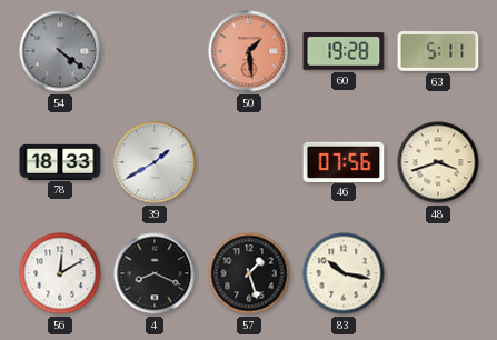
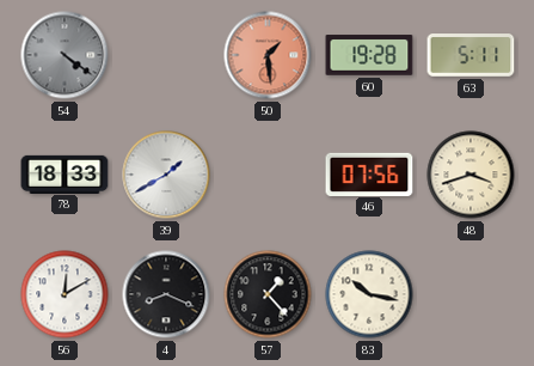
57: 1:27 -> 1:23
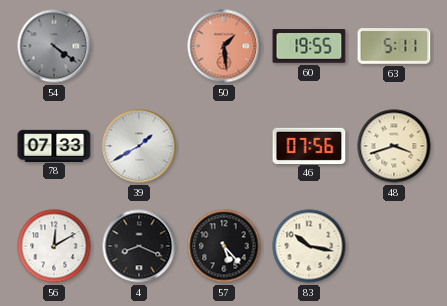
60: 19:28 -> 19:55
78: 18:33 -> 07:33
57: 1:23 -> 5:23
